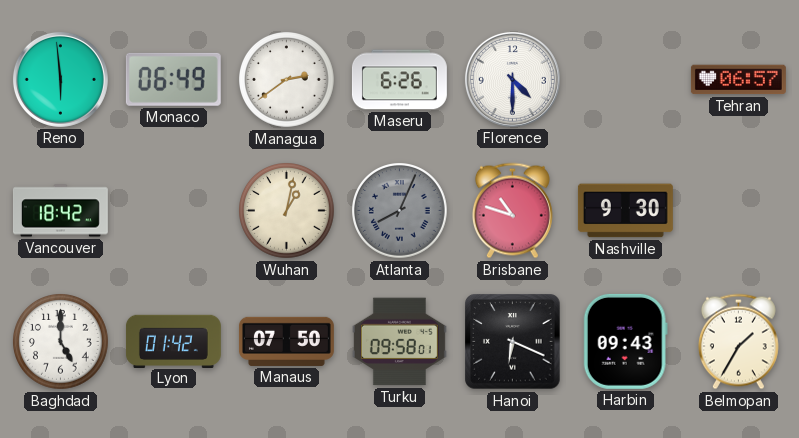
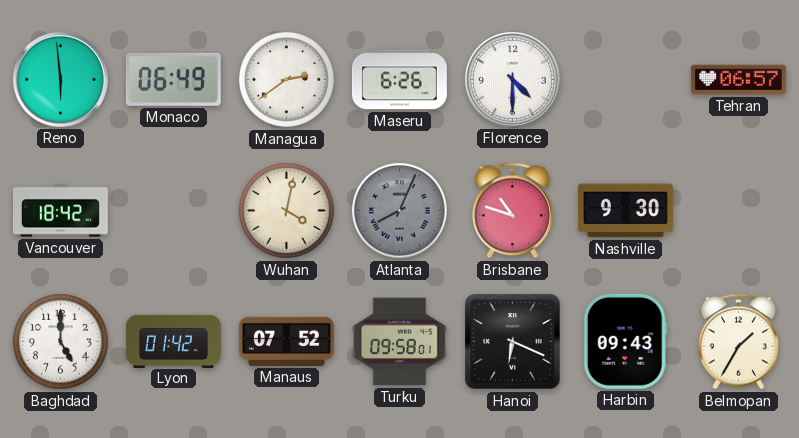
Wuhan: 1:02 -> 4:02
Manaus: 07:50 -> 07:52
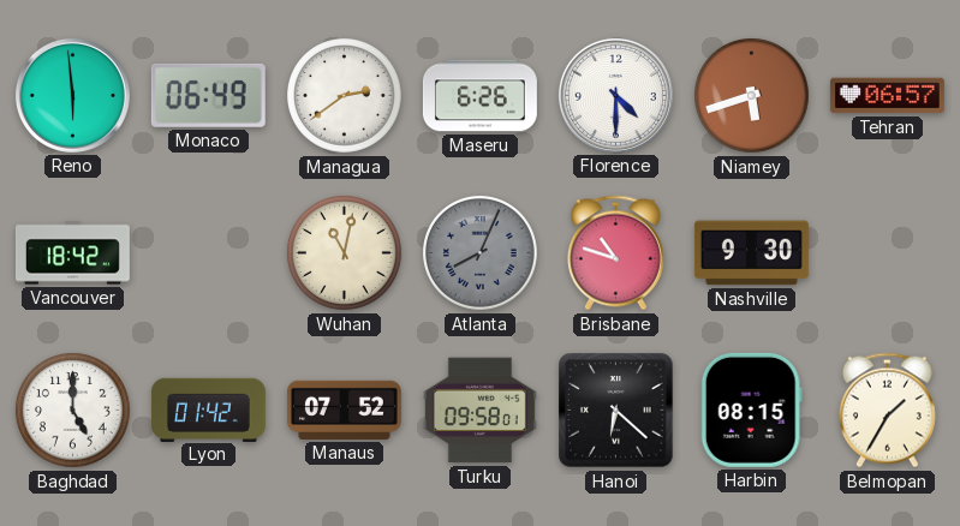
Niamey: none -> 5:42
Wuhan: 4:02 -> 11:02
Hanoi: 6:19 -> 6:22
Harbin: 09:43 -> 08:15
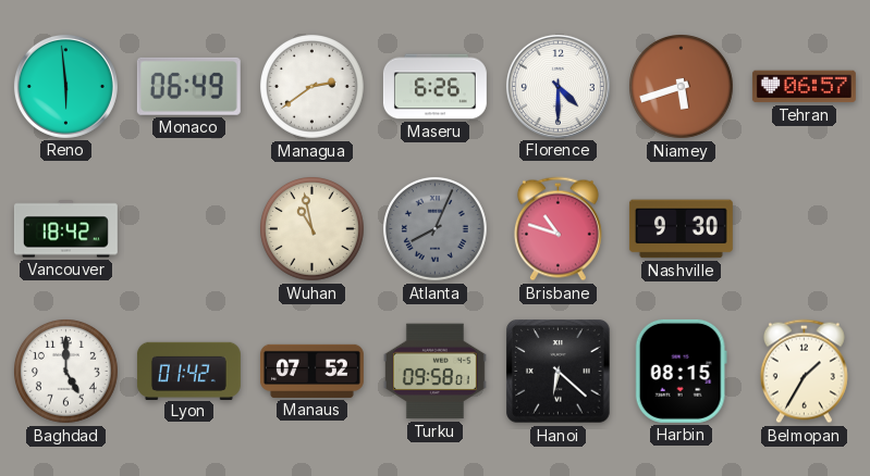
Wuhan: 11:02 -> 10:58
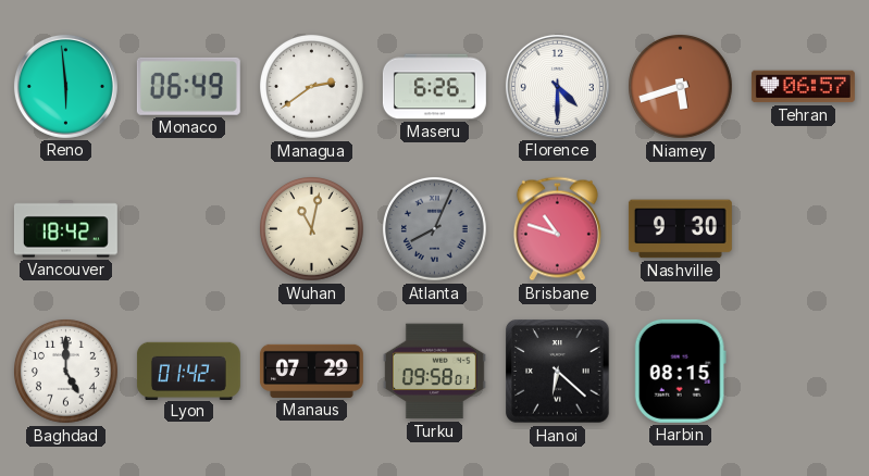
Wuhan: 10:58 -> 11:02
Manaus: 07:52 -> 07:29
Belmopan: 1:35 -> none
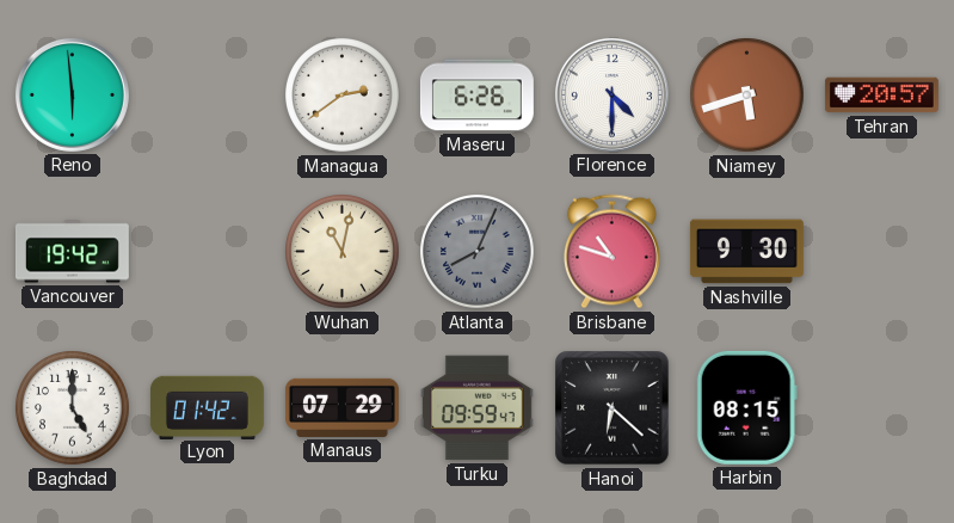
Monaco: 06:49 -> none
Tehran: 06:57 -> 20:57
Vancouver: 18:42 -> 19:42
Turku: 09:58 -> 09:59
